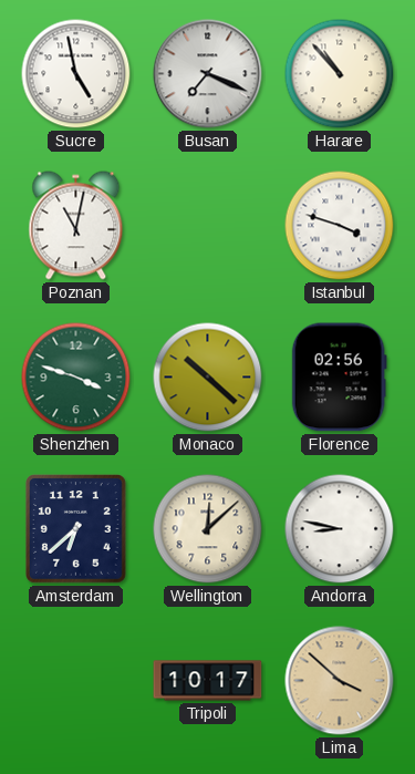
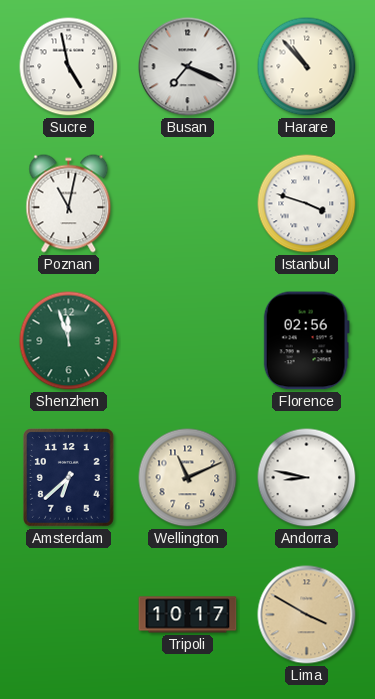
Shenzhen: 3:48 -> 11:57
Monaco: 10:22 -> none
Wellington: 12:08 -> 11:11
Lima: 3:52 -> 3:50
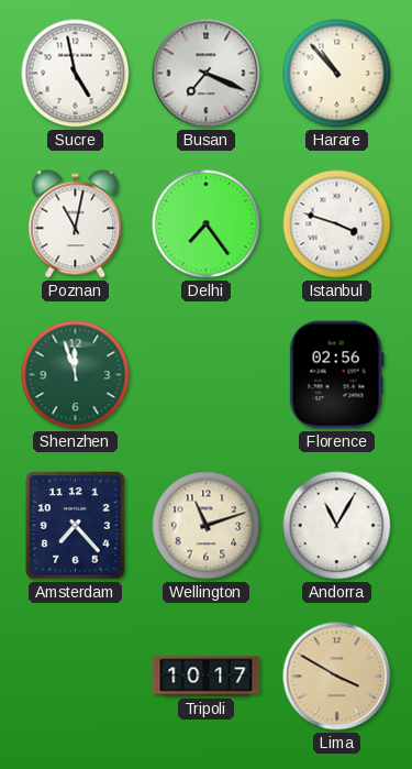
Delhi: none -> 7:24
Amsterdam: 6:38 -> 7:23
Wellington: 11:11 -> 11:12
Andorra: 8:47 -> 11:05
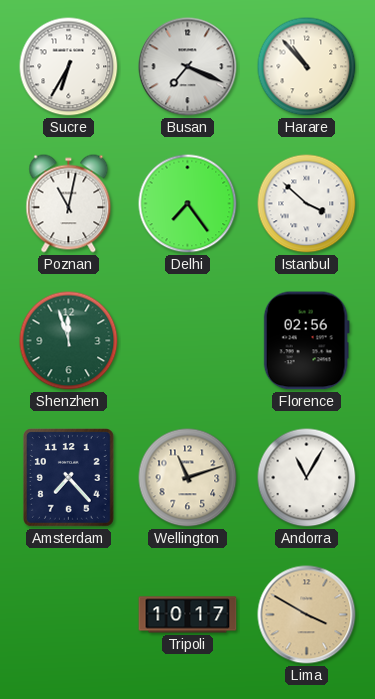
Sucre: 4:58 -> 6:35
Istanbul: 3:48 -> 3:52
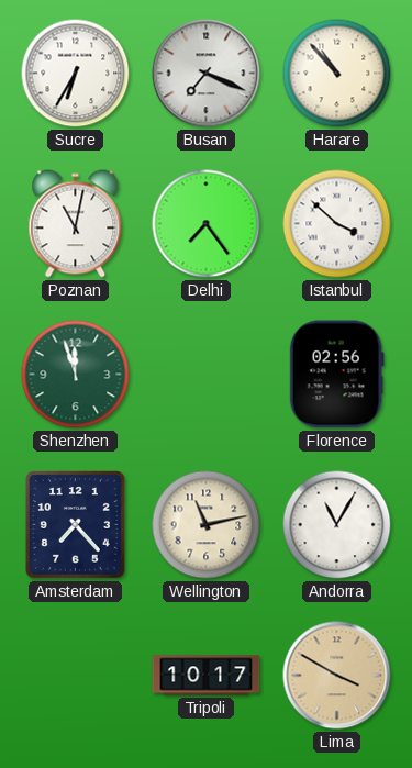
Wellington: 11:12 -> 11:13
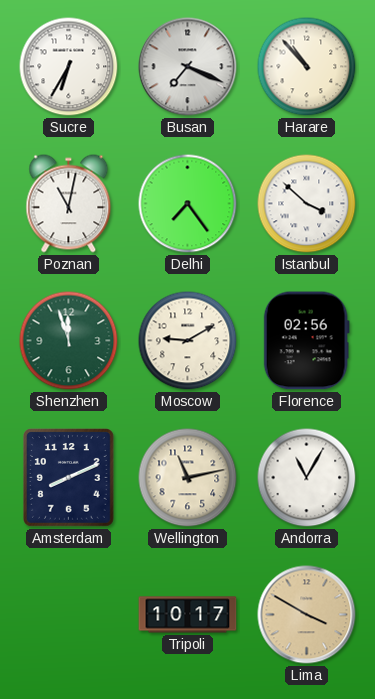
Moscow: none -> 9:10
Amsterdam: 7:23 -> 8:11
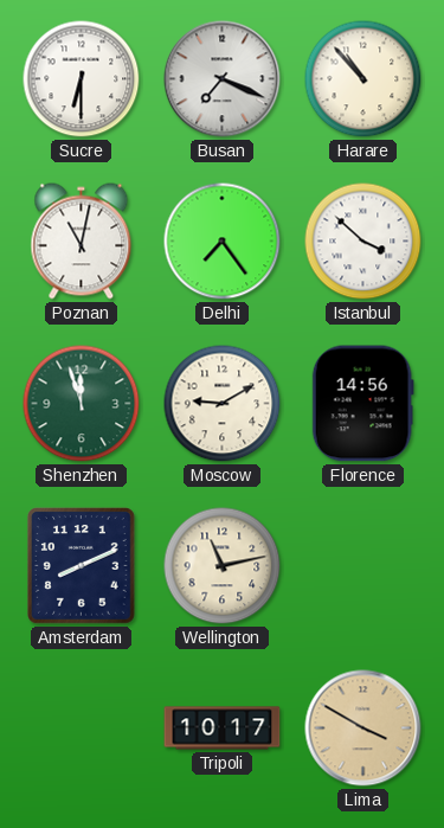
Sucre: 6:35 -> 6:30
Florence: 02:56 -> 14:56
Andorra: 11:05 -> none
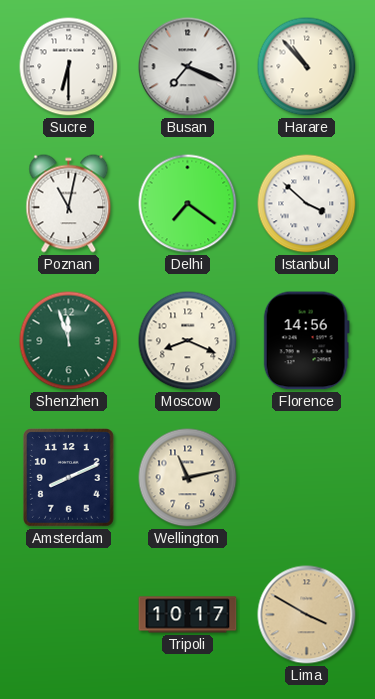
Delhi: 7:24 -> 7:21
Moscow: 9:10 -> 8:19
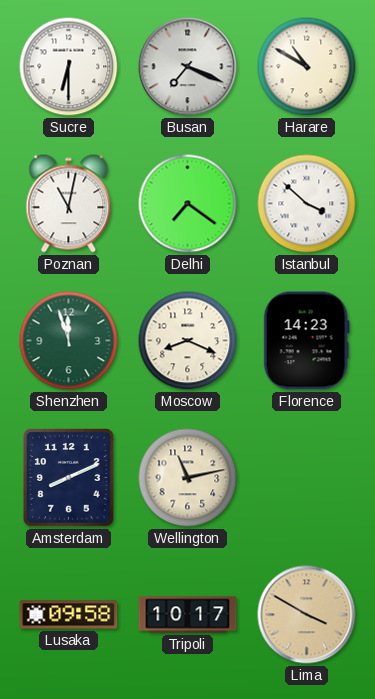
Harare: 10:53 -> 10:50
Florence: 14:56 -> 14:23
Lusaka: none -> 09:58
